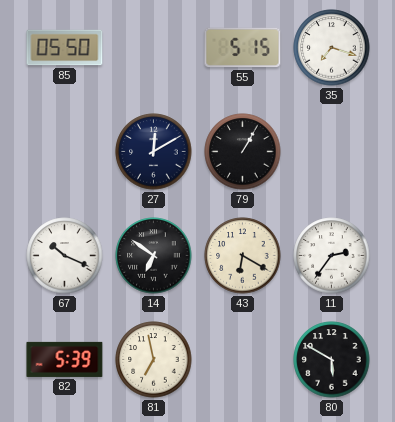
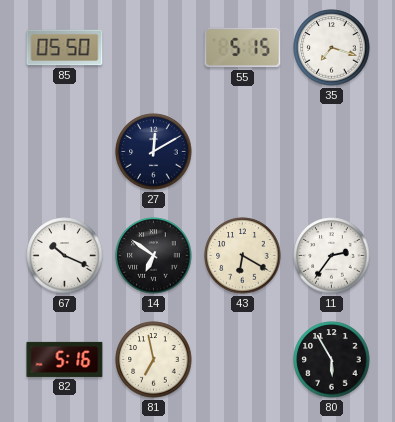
79: 1:05 -> none
82: 5:39 -> 5:16
80: 5:50 -> 5:55
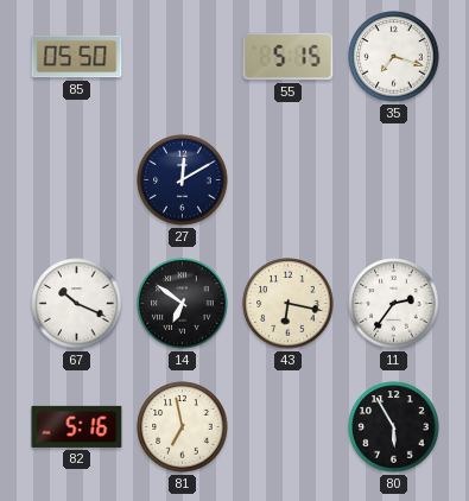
43: 6:20 -> 6:17
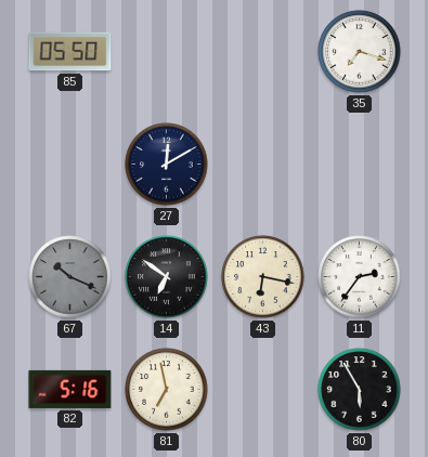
55: 5:15 -> none
67 dial: white -> grey
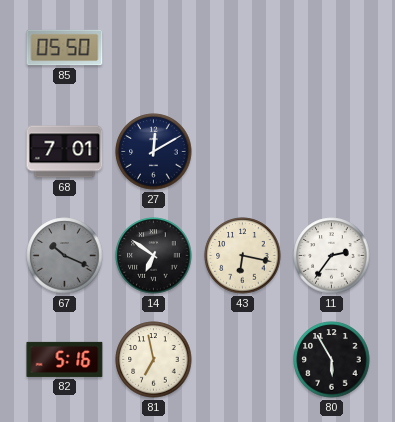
35: 7:18 -> none
68: none -> 7:01
